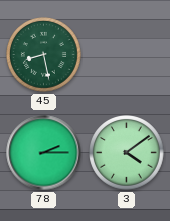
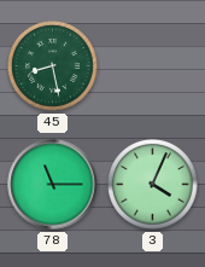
78: 2:15 -> 11:15
3: 4:09 -> 4:04
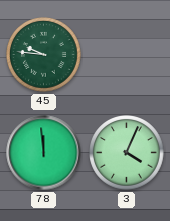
45: 8:28 -> 9:46
78: 11:15 -> 11:59
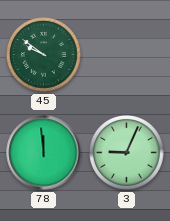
45: 9:46 -> 9:51
3: 4:04 -> 9:04
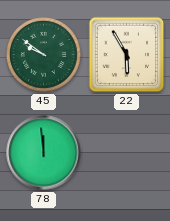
22: none -> 5:55
3: 9:04 -> none
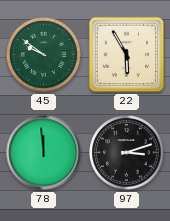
97: none -> 3:12
